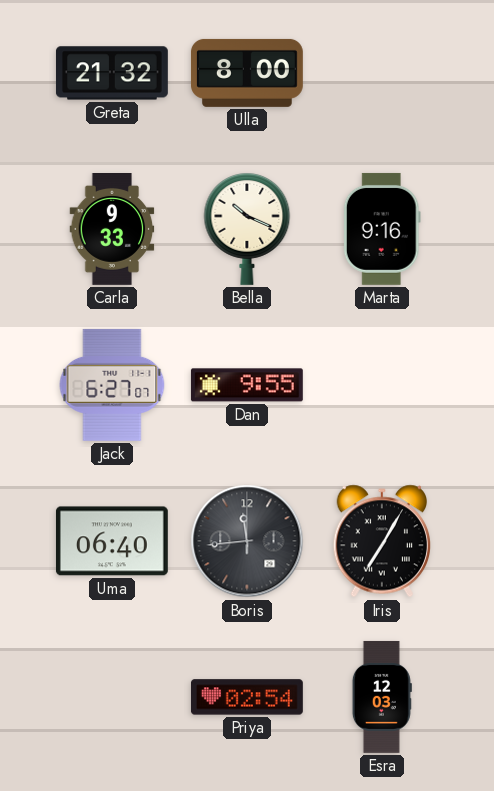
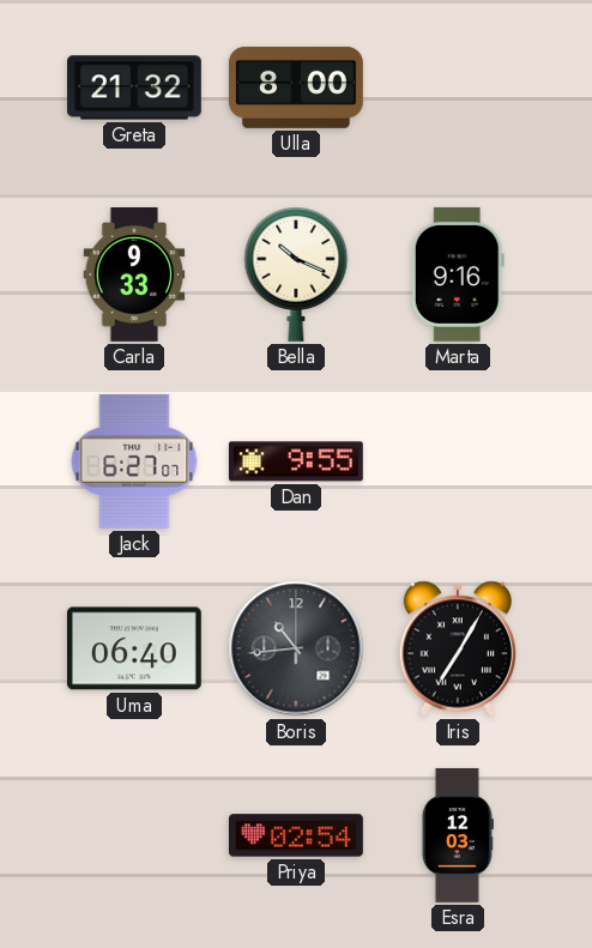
Boris: 11:44 -> 10:44
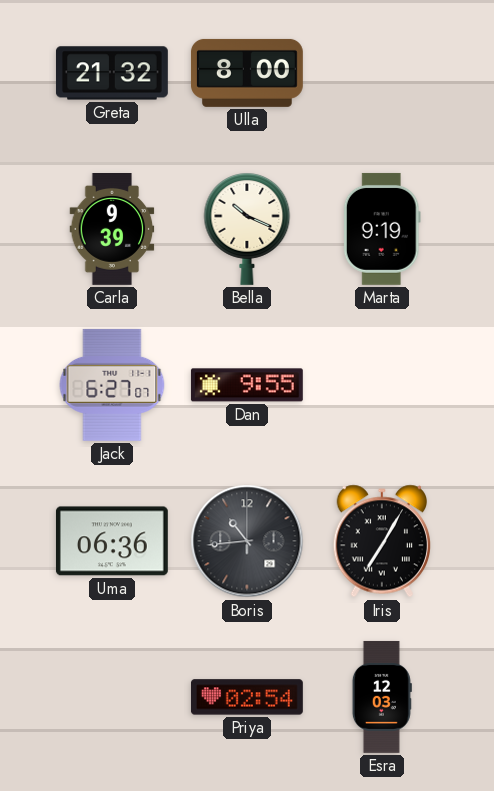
Carla: 9:33 -> 9:39
Marta: 9:16 -> 9:19
Uma: 06:40 -> 06:36
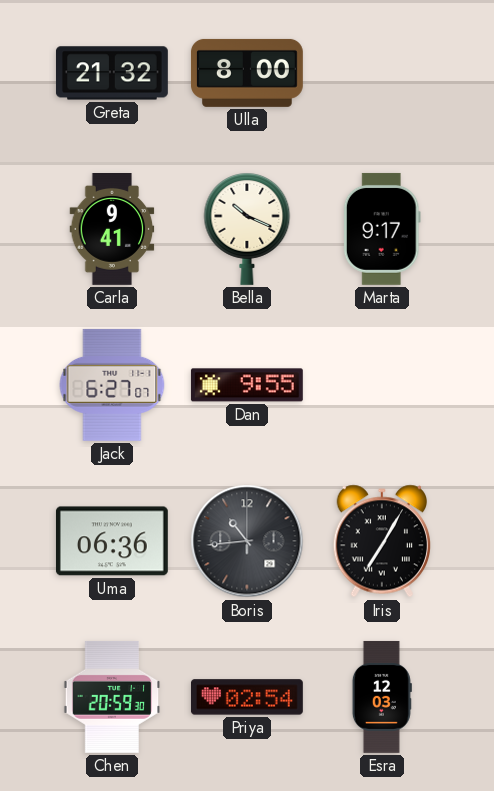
Carla: 9:39 -> 9:41
Marta: 9:19 -> 9:17
Chen: none -> 20:59
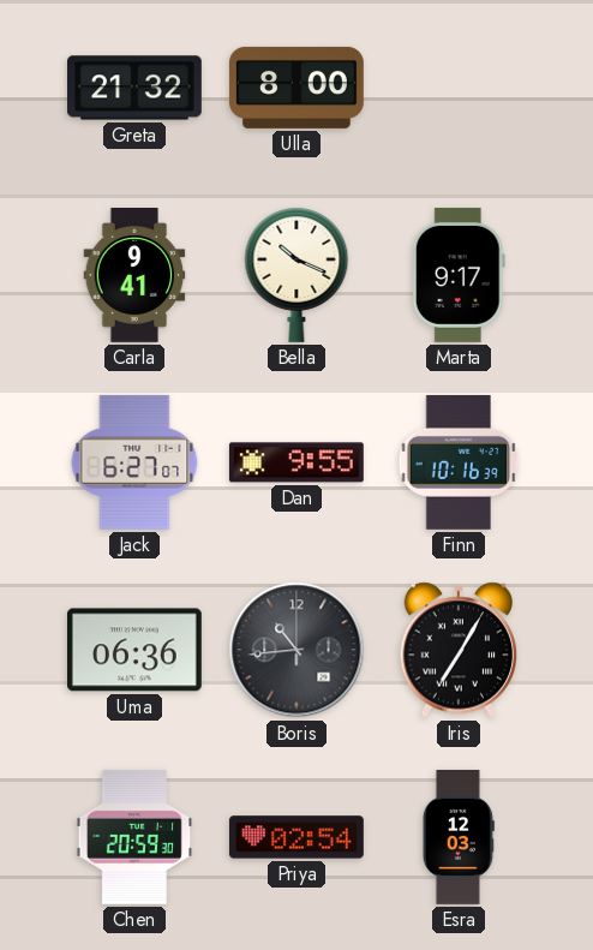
Finn: none -> 10:16
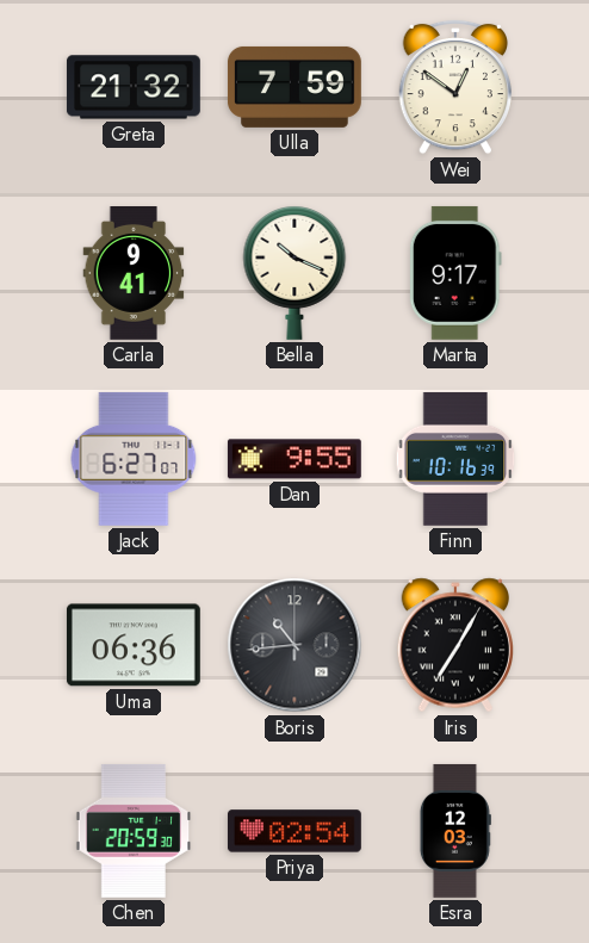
Ulla: 8:00 -> 7:59
Wei: none -> 12:51
